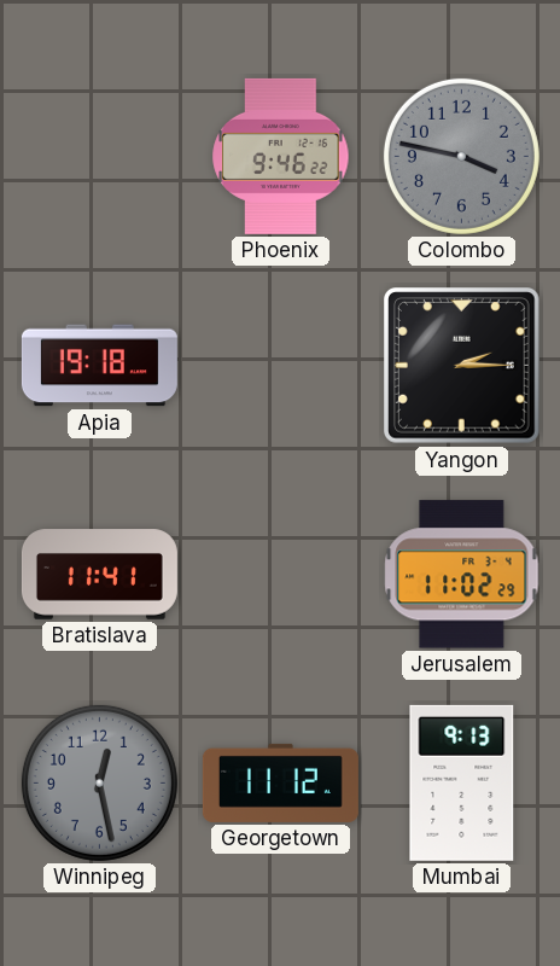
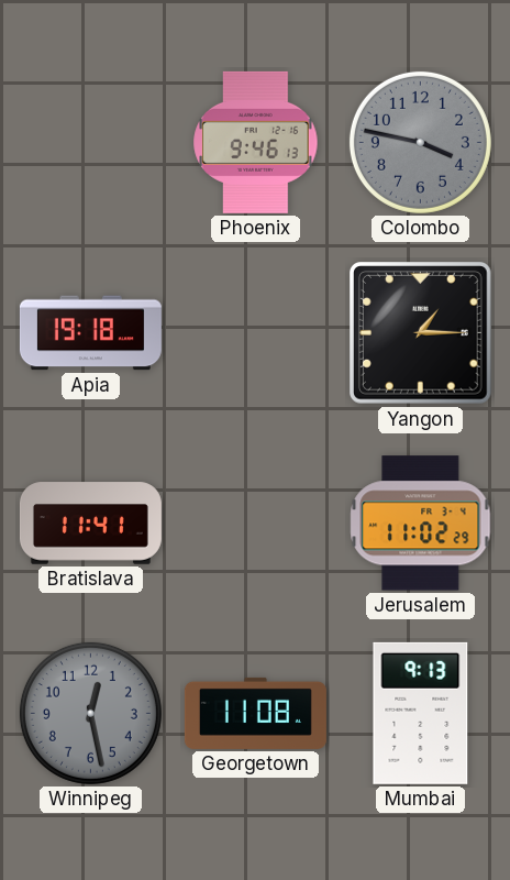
Phoenix: 9:46:22 -> 9:46:13
Yangon: 2:15 -> 1:15
Georgetown: 11:12 -> 11:08
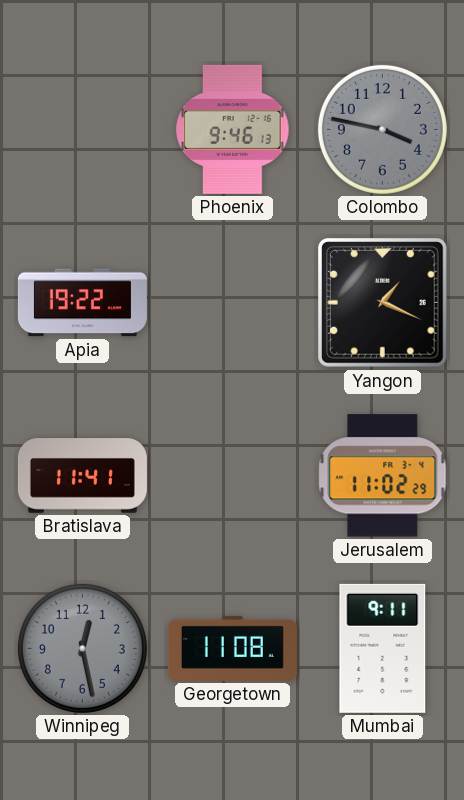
Apia: 19:18 -> 19:22
Yangon: 1:15 -> 1:19
Mumbai: 9:13 -> 9:11
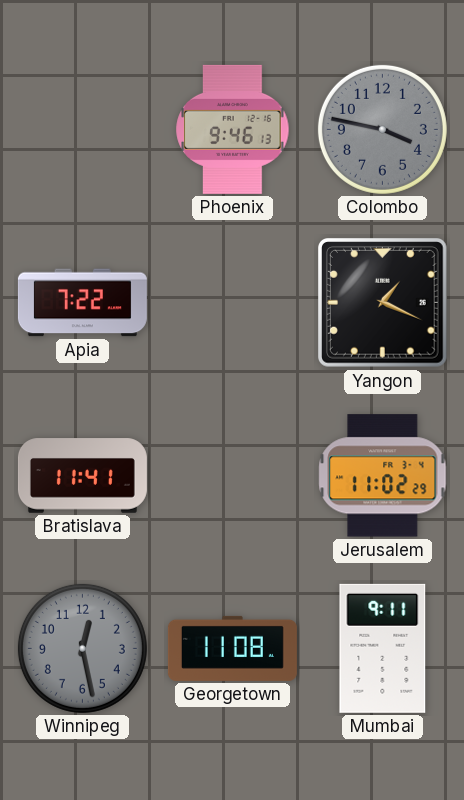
Apia: 19:22 -> 7:22
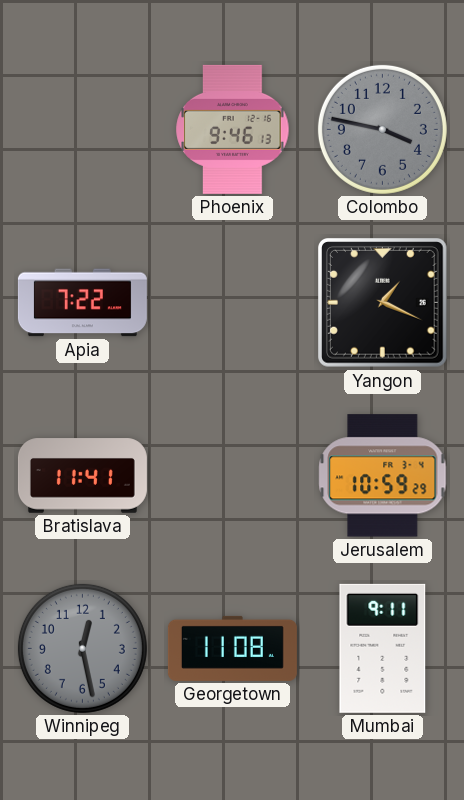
Jerusalem: 11:02 -> 10:59
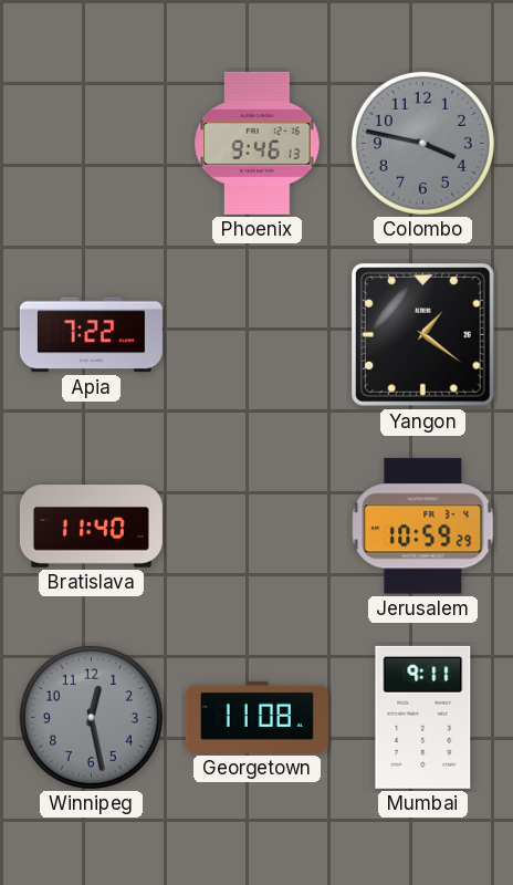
Yangon: 1:19 -> 1:21
Bratislava: 11:41 -> 11:40
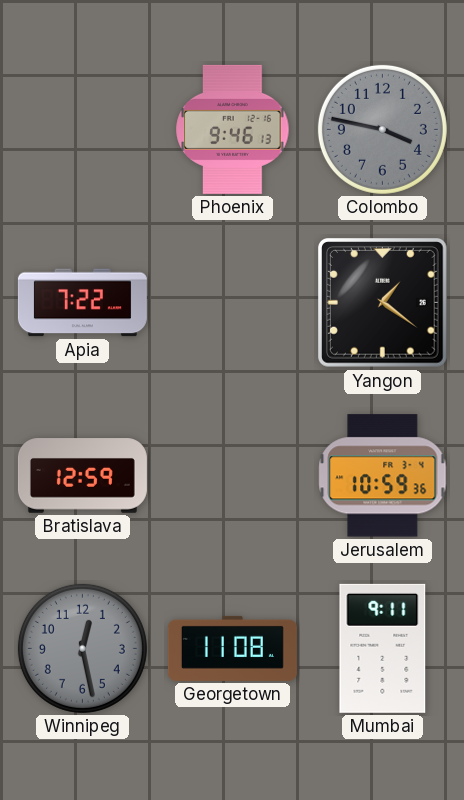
Bratislava: 11:40 -> 12:59
Jerusalem: 10:59:29 -> 10:59:36
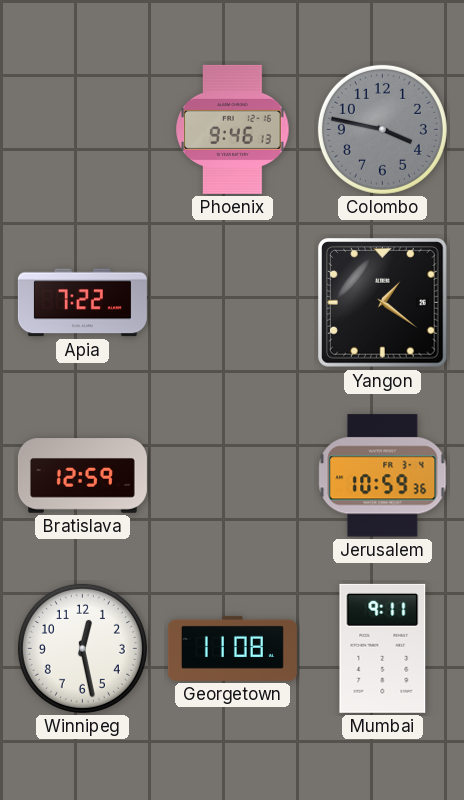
Winnipeg dial: grey -> white
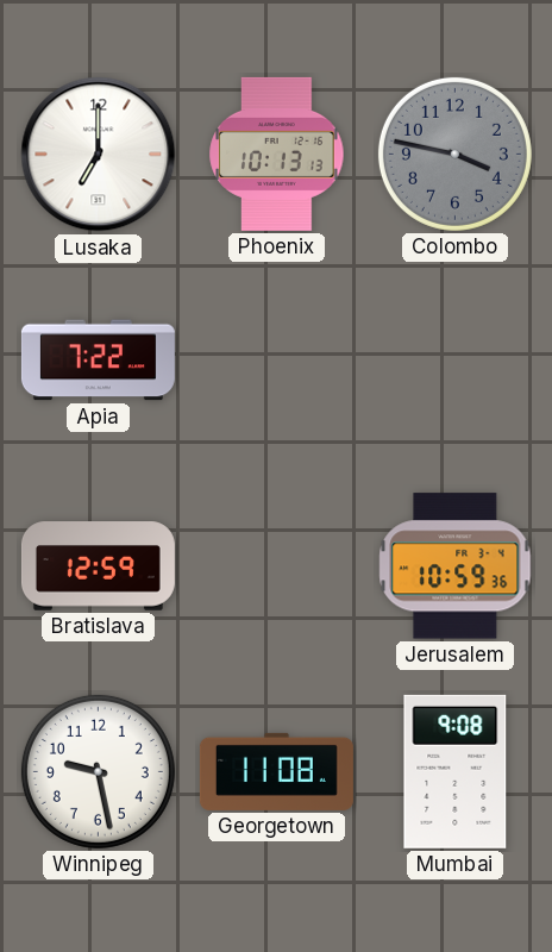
Lusaka: none -> 7:00
Phoenix: 9:46 -> 10:13
Yangon: 1:21 -> none
Winnipeg: 12:28 -> 9:28
Mumbai: 9:11 -> 9:08
